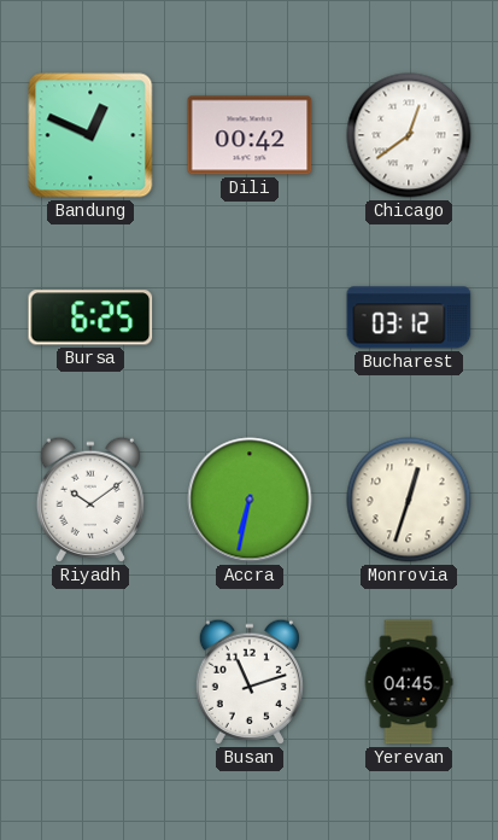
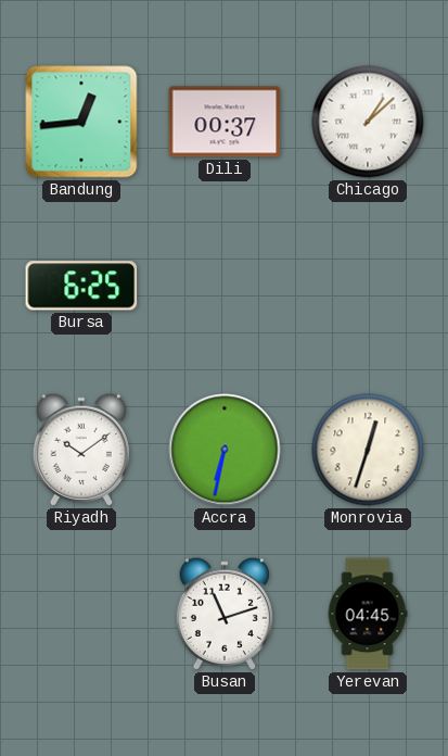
Bandung: 12:49 -> 12:44
Dili: 00:42 -> 00:37
Chicago: 12:39 -> 1:08
Bucharest: 03:12 -> none
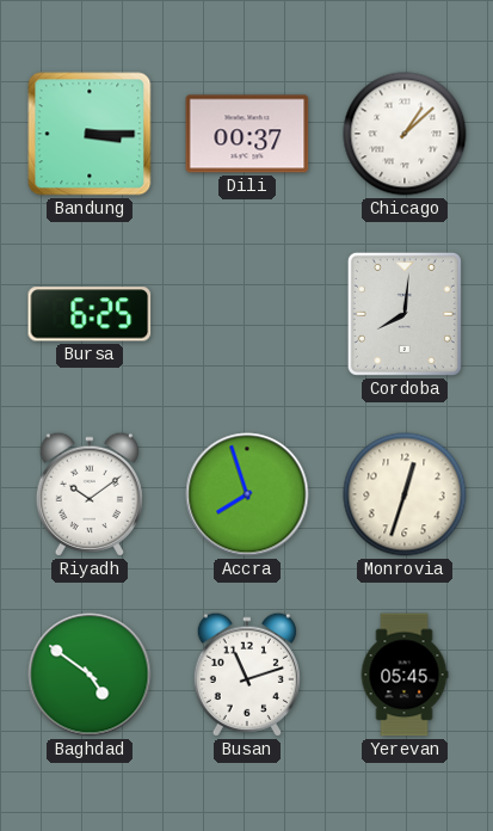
Bandung: 12:44 -> 3:15
Cordoba: none -> 8:01
Accra: 6:32 -> 7:57
Baghdad: none -> 4:51
Yerevan: 04:45 -> 05:45
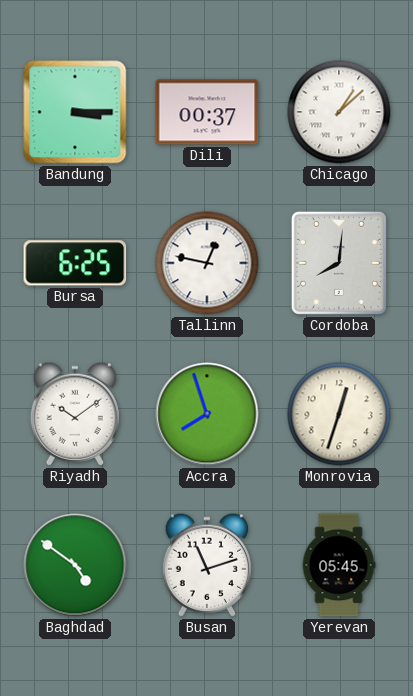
Tallinn: none -> 12:47
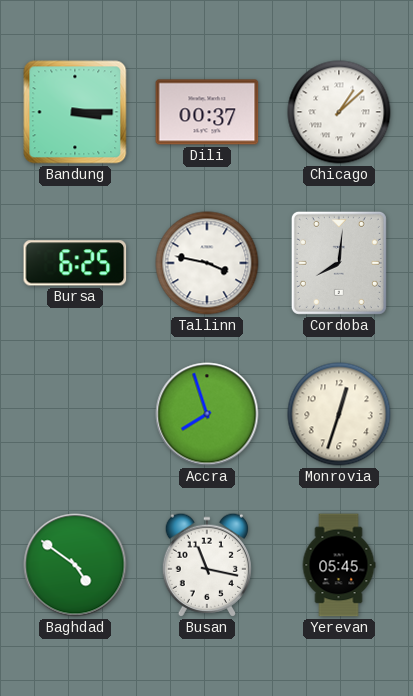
Tallinn: 12:47 -> 3:47
Riyadh: 10:09 -> none
Busan: 11:12 -> 11:17
